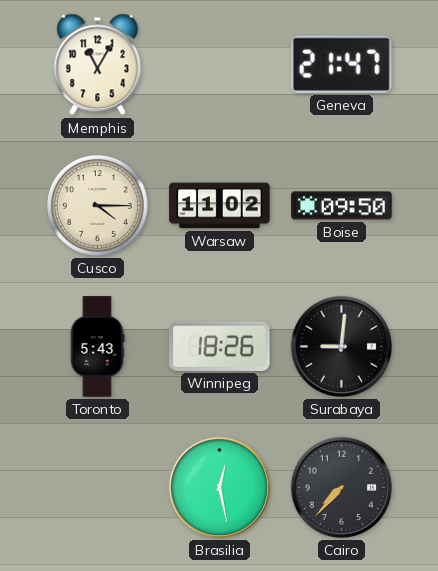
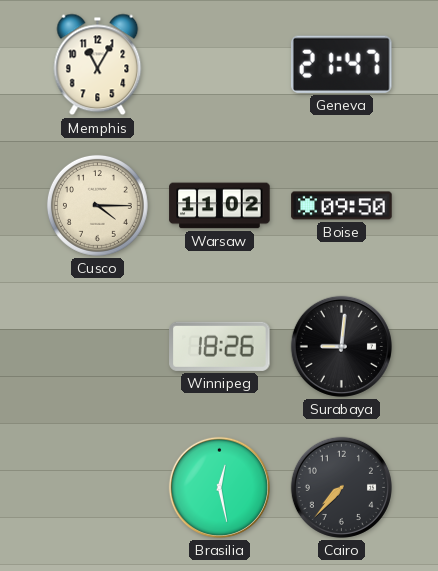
Toronto: 5:43 -> none
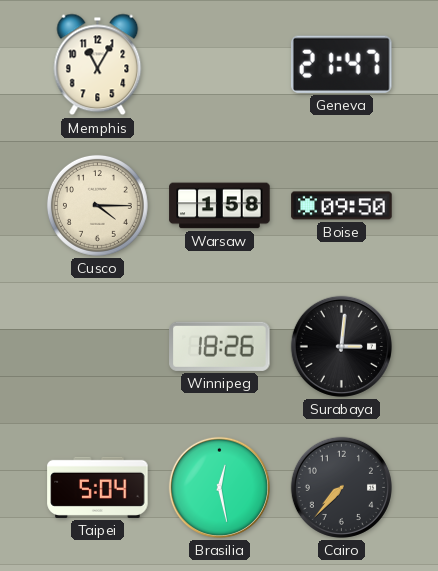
Warsaw: 11:02 -> 1:58
Surabaya: 9:01 -> 3:01
Taipei: none -> 5:04
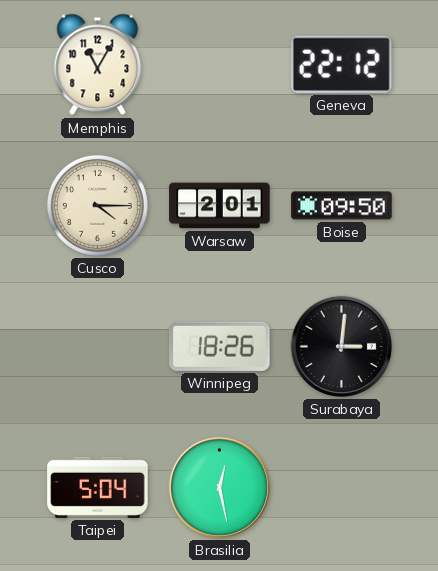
Geneva: 21:47 -> 22:12
Warsaw: 1:58 -> 2:01
Cairo: 7:37 -> none
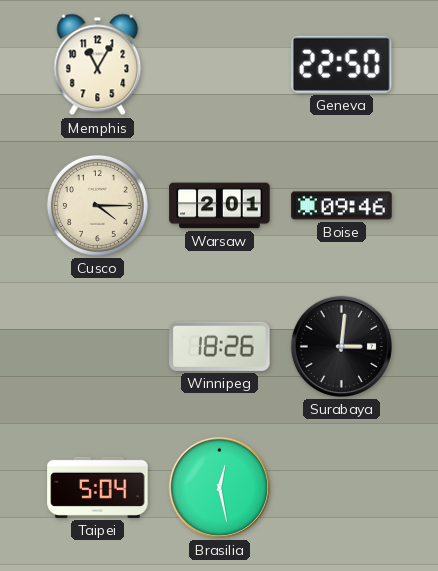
Geneva: 22:12 -> 22:50
Boise: 09:50 -> 09:46
